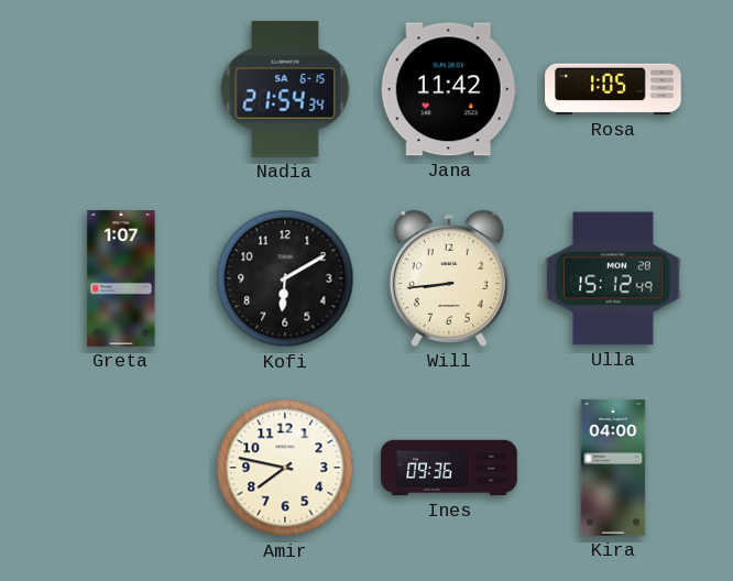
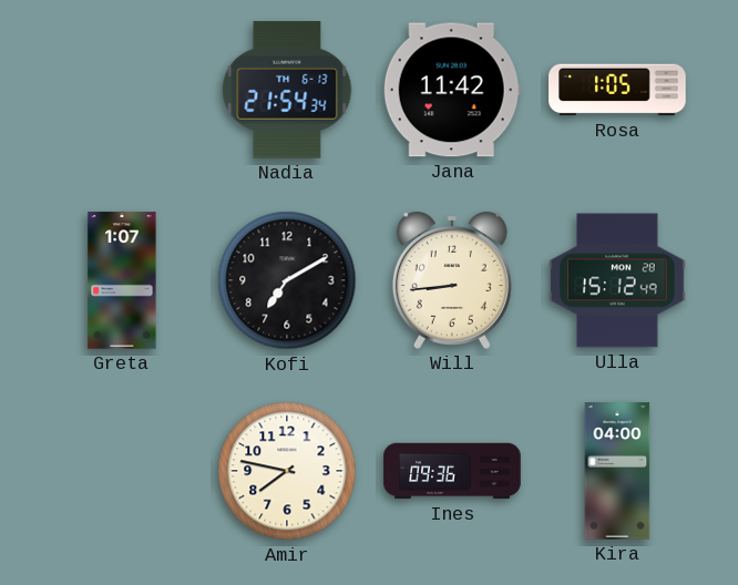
Nadia date: SA 6-15 -> TH 6-13
Kofi: 6:10 -> 7:10
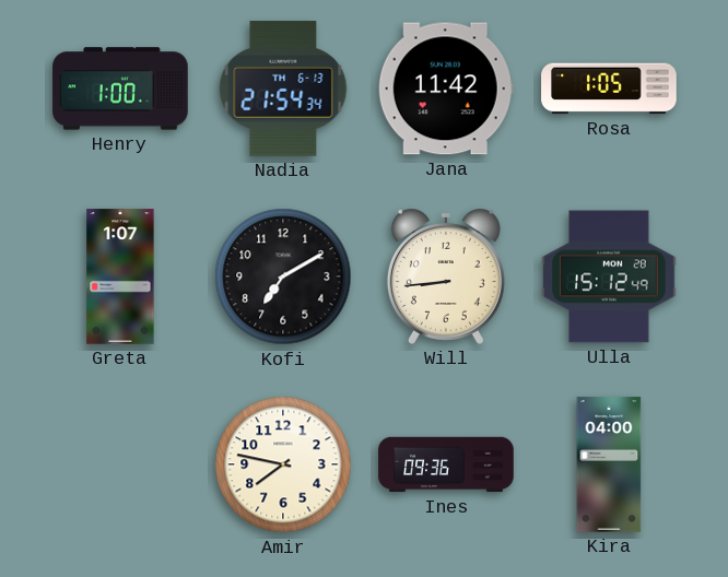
Henry: none -> 1:00
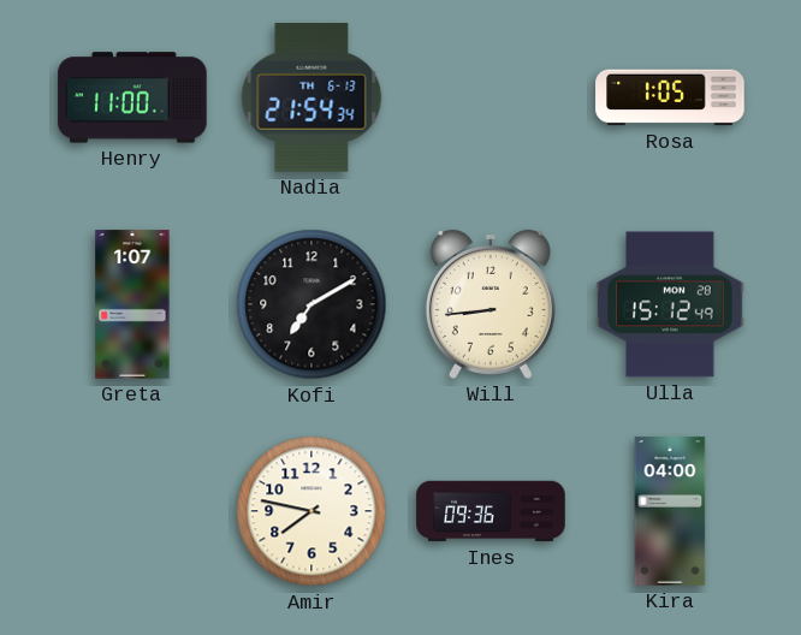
Henry: 1:00 -> 11:00
Jana: 11:42 -> none
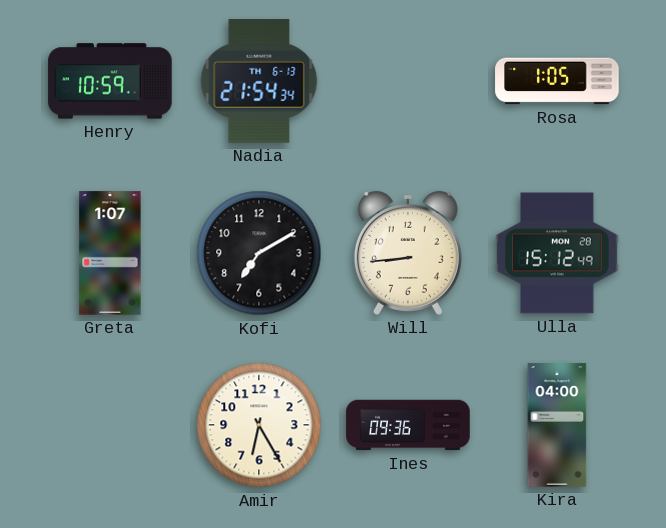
Henry: 11:00 -> 10:59
Amir: 7:47 -> 6:25
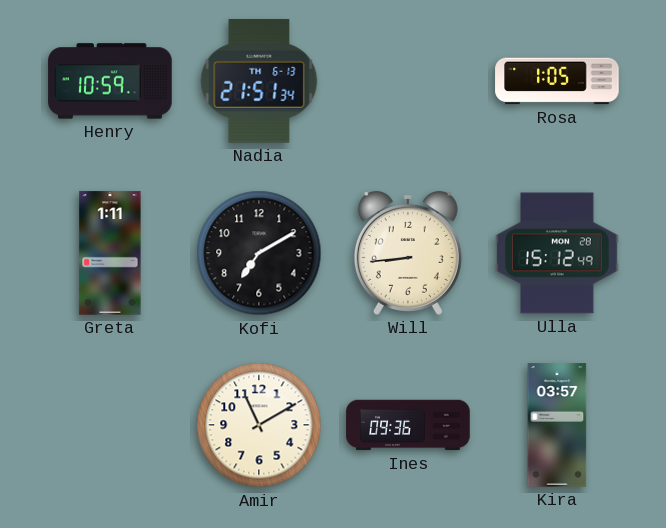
Nadia: 21:54 -> 21:51
Greta: 1:07 -> 1:11
Amir: 6:25 -> 11:10
Kira: 04:00 -> 03:57
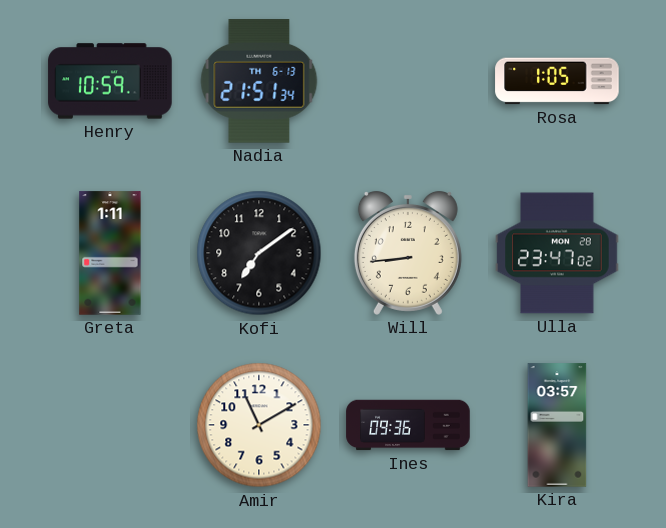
Kofi: 7:10 -> 7:09
Ulla: 15:12 -> 23:47
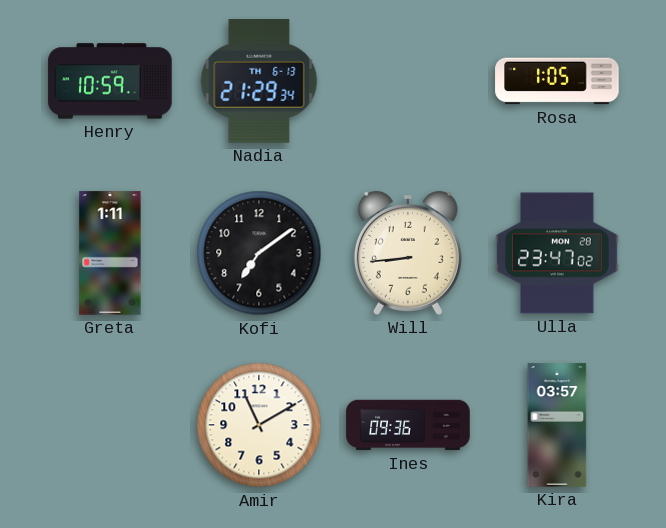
Nadia: 21:51 -> 21:29
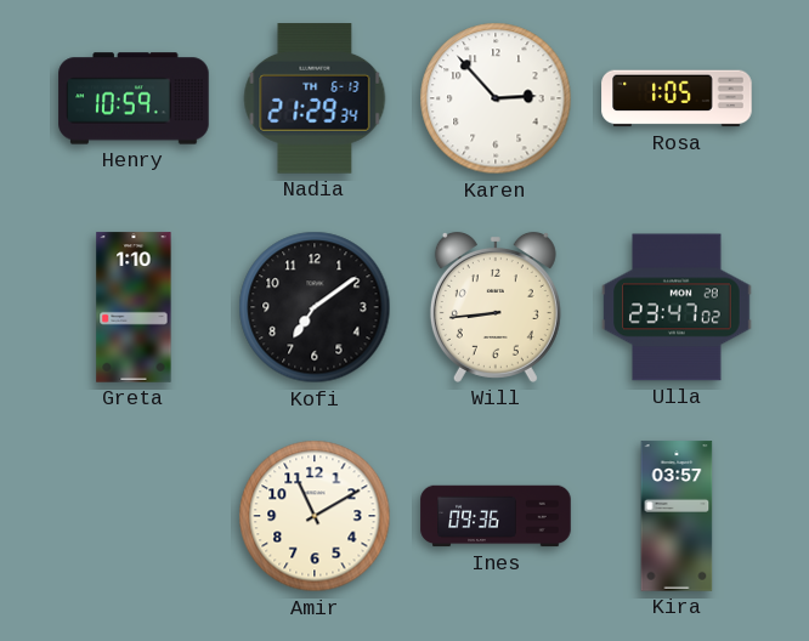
Karen: none -> 2:53
Greta: 1:11 -> 1:10
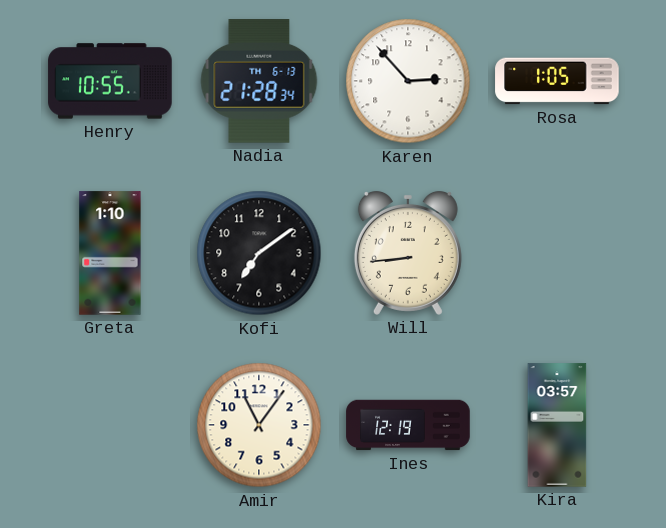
Henry: 10:59 -> 10:55
Nadia: 21:29 -> 21:28
Ulla: 23:47 -> none
Amir: 11:10 -> 11:06
Ines: 09:36 -> 12:19
